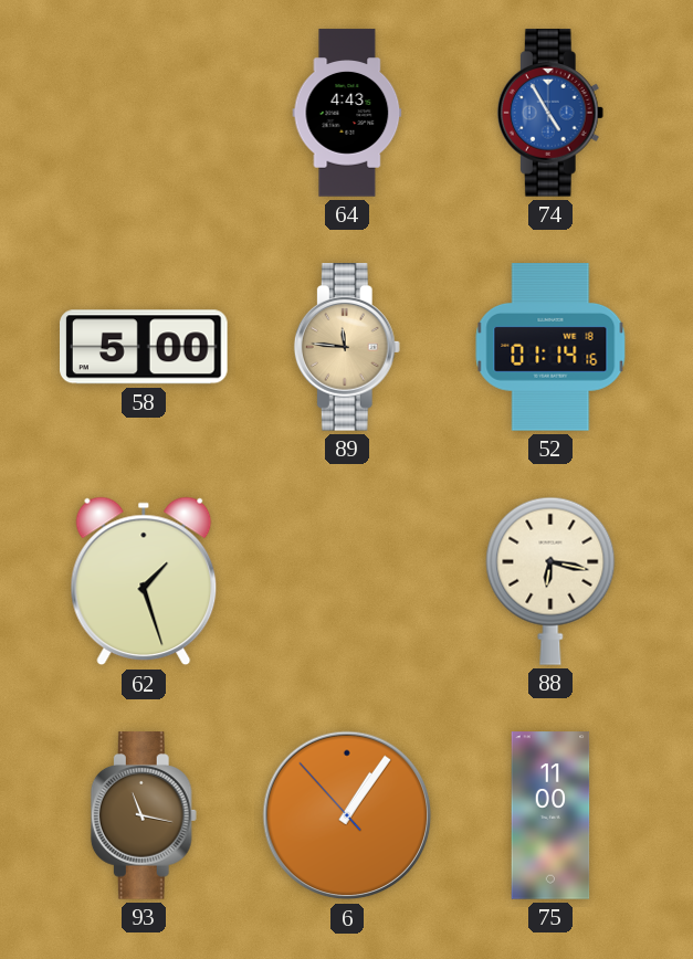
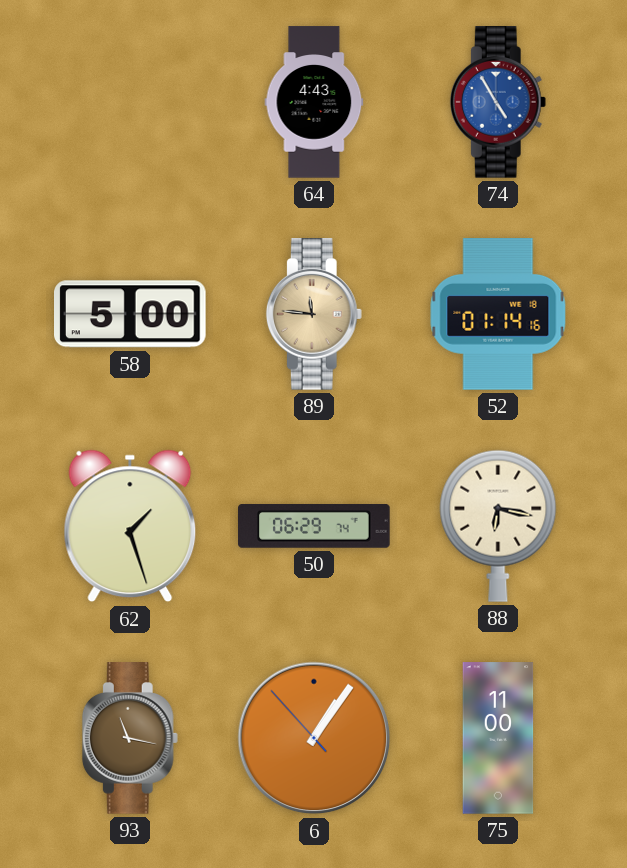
50: none -> 06:29
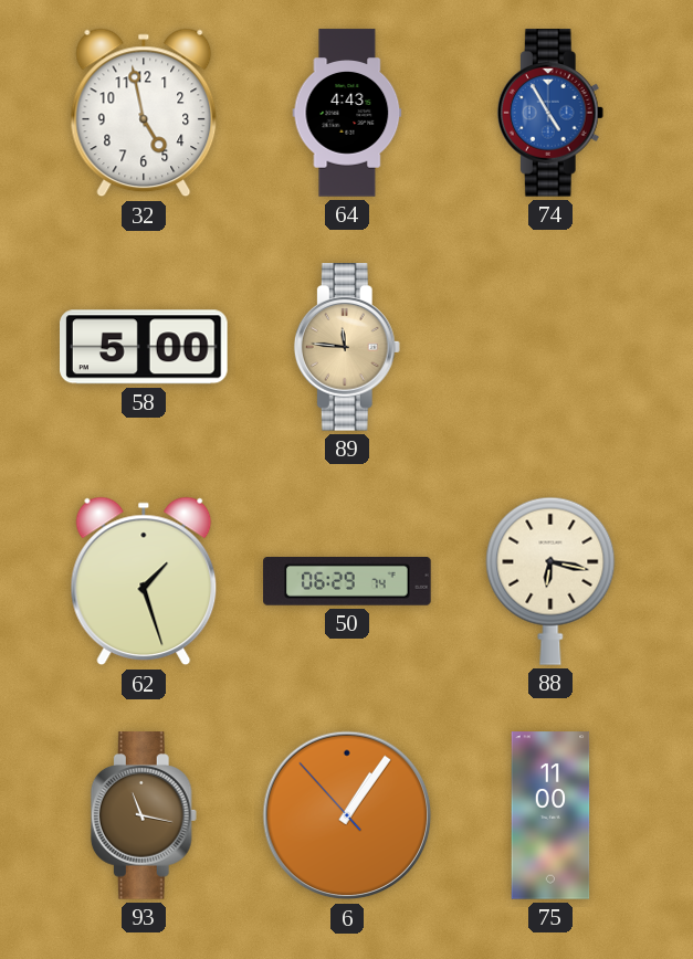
32: none -> 4:58
52: 01:14 -> none
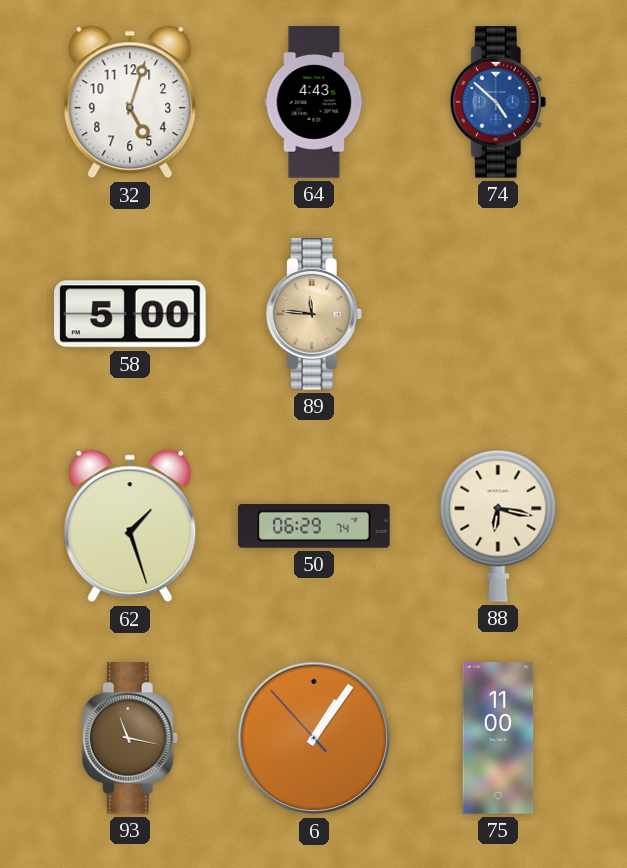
32: 4:58 -> 5:03
74: 4:55 -> 4:52
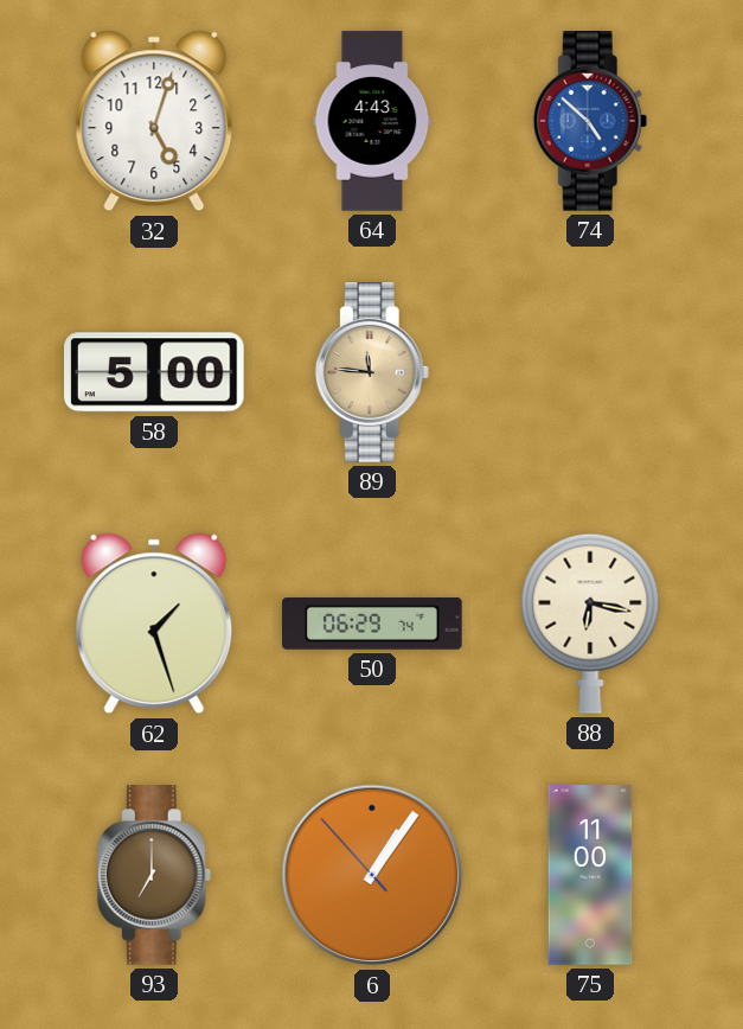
93: 11:17 -> 7:00
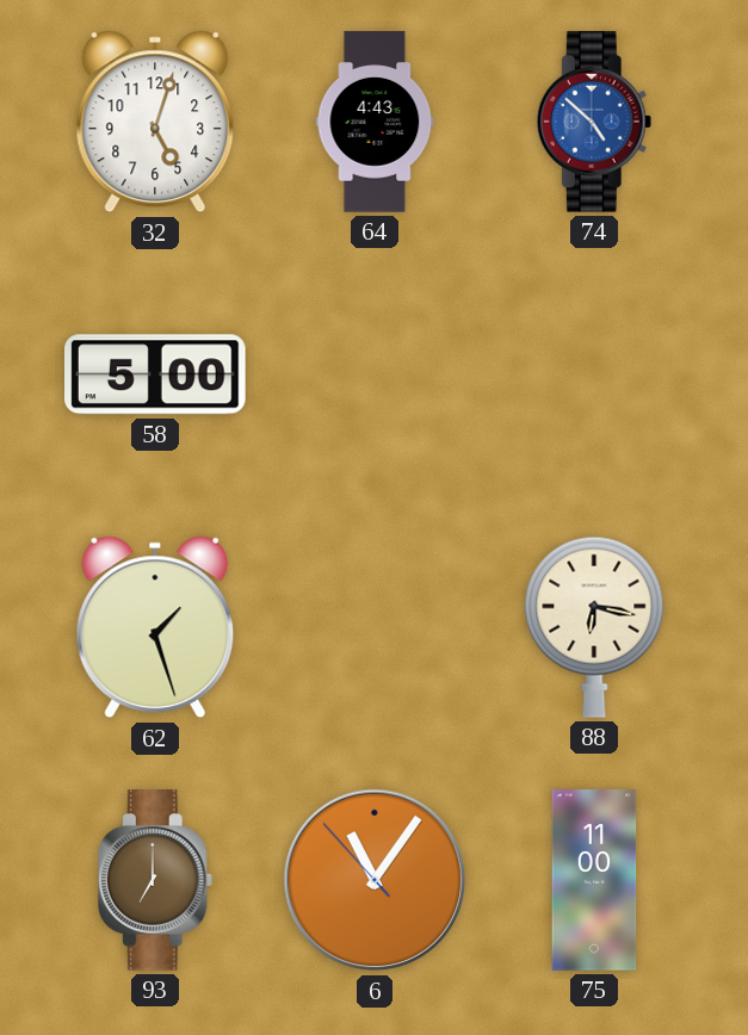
89: 11:46 -> none
50: 06:29 -> none
6: 1:05 -> 11:05
